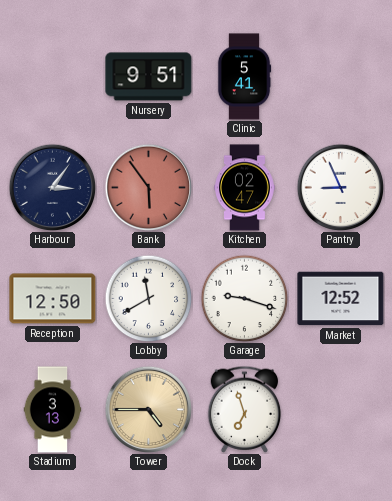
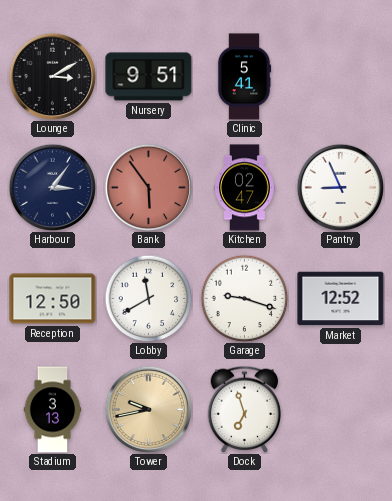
Lounge: none -> 3:10
Tower: 4:45 -> 9:43
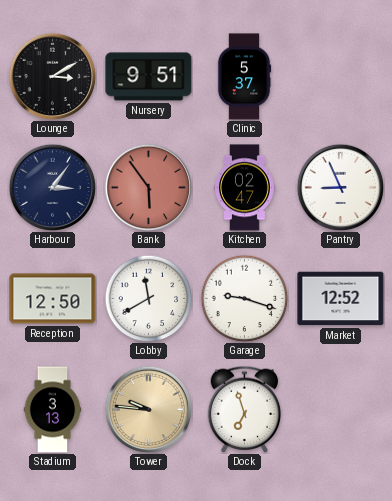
Clinic: 5:41 -> 5:37
Tower: 9:43 -> 9:46
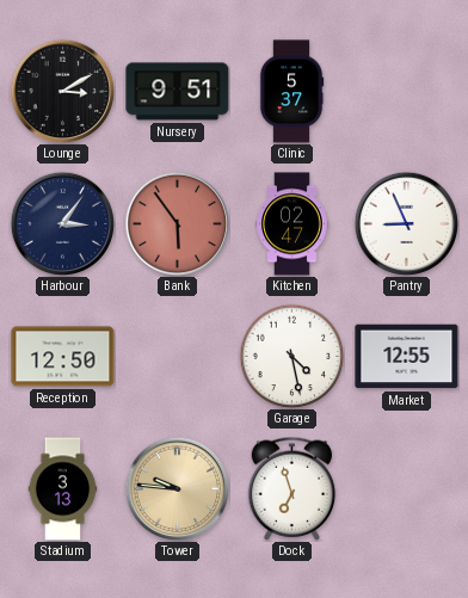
Lobby: 11:40 -> none
Garage: 9:18 -> 4:28
Market: 12:52 -> 12:55
